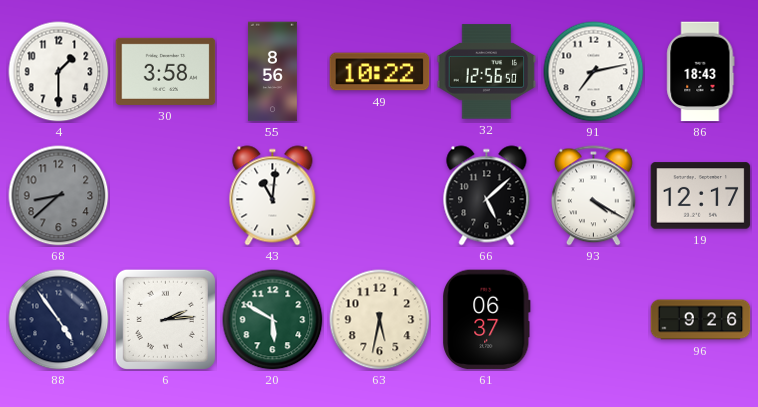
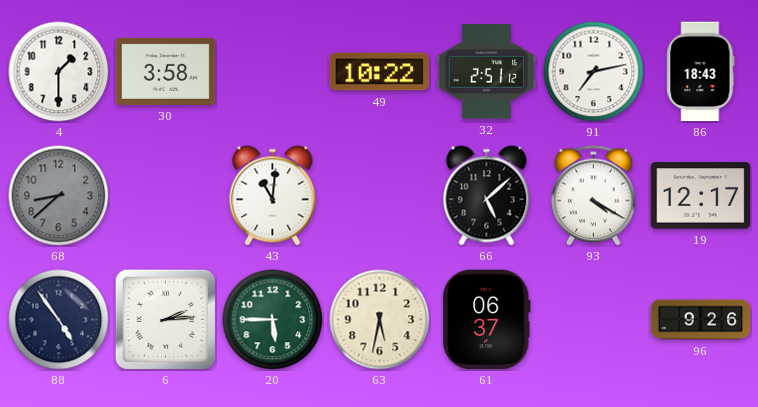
55: 8:56 -> none
32: 12:56 -> 2:51
20: 5:50 -> 5:45
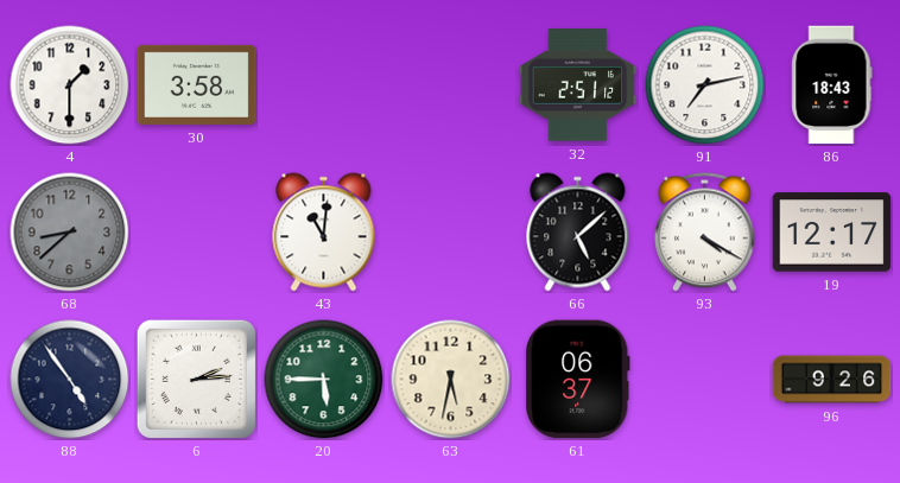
49: 10:22 -> none
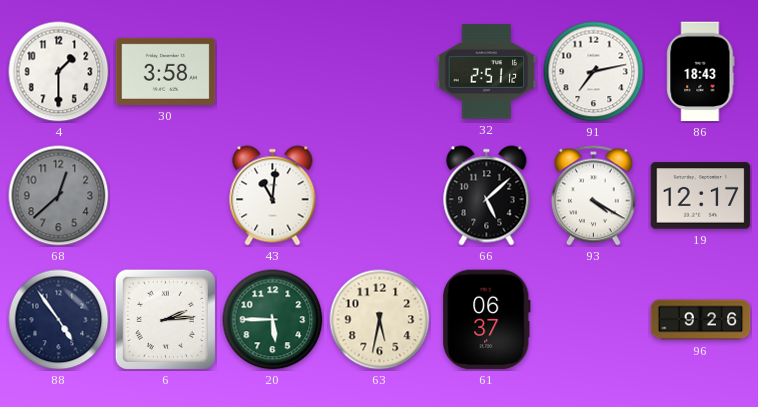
68: 8:38 -> 12:38
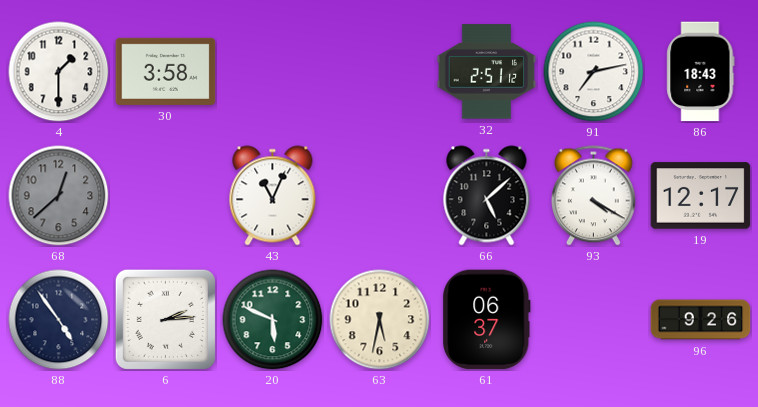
43: 11:01 -> 11:04
20: 5:45 -> 5:49
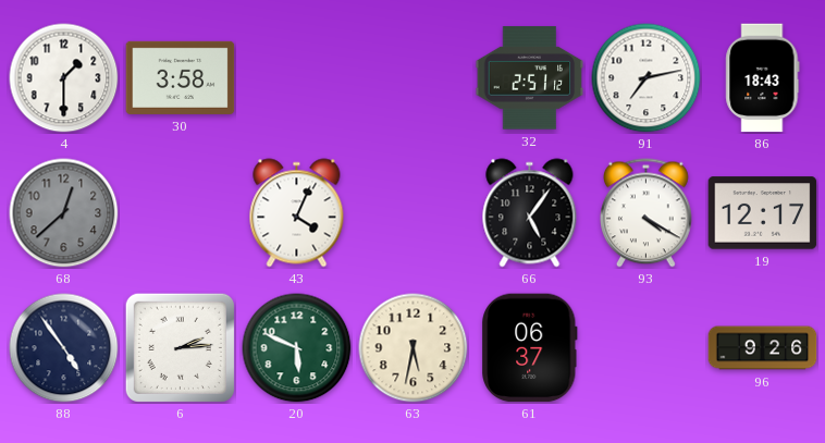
43: 11:04 -> 4:04
66: 5:08 -> 5:06
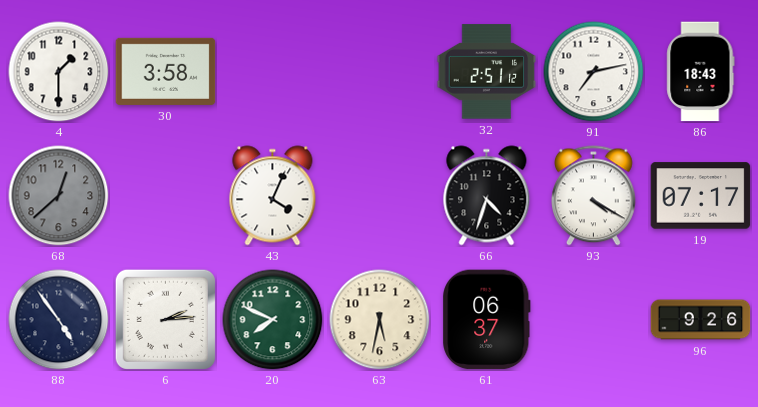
66: 5:06 -> 4:33
19: 12:17 -> 07:17
20: 5:49 -> 7:49
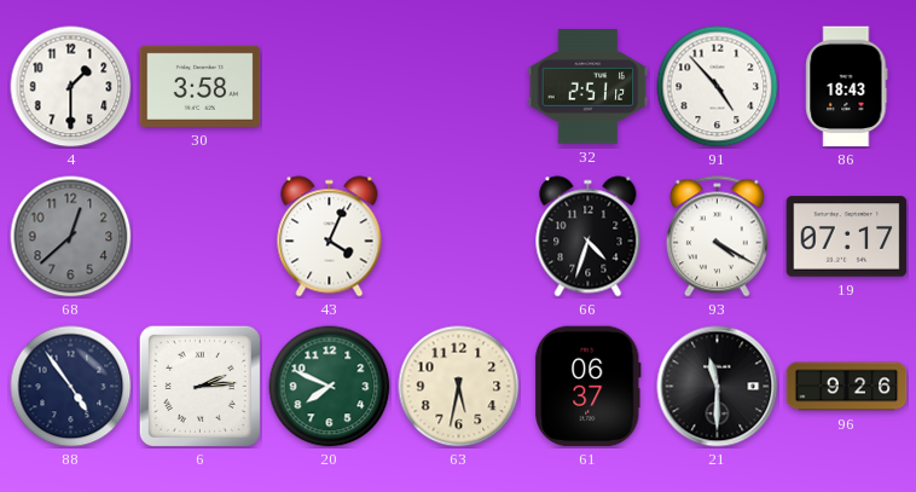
91: 7:13 -> 4:53
21: none -> 11:30
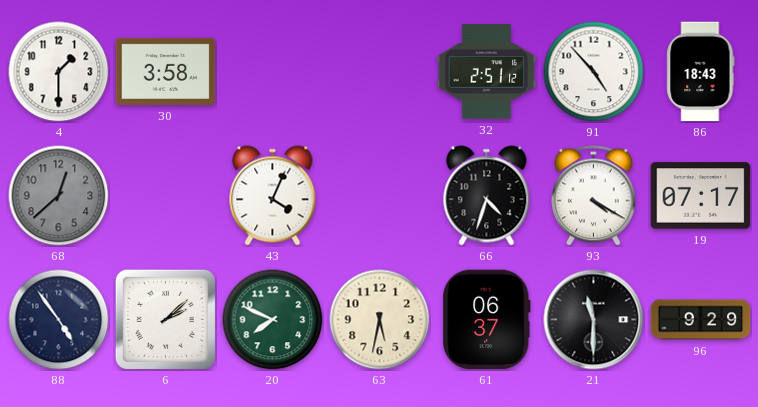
6: 2:14 -> 2:08
96: 9:26 -> 9:29
